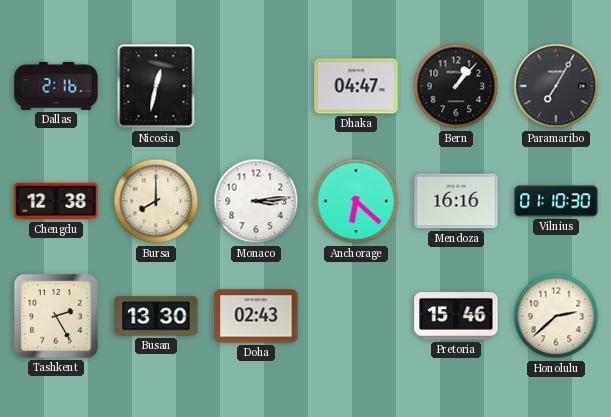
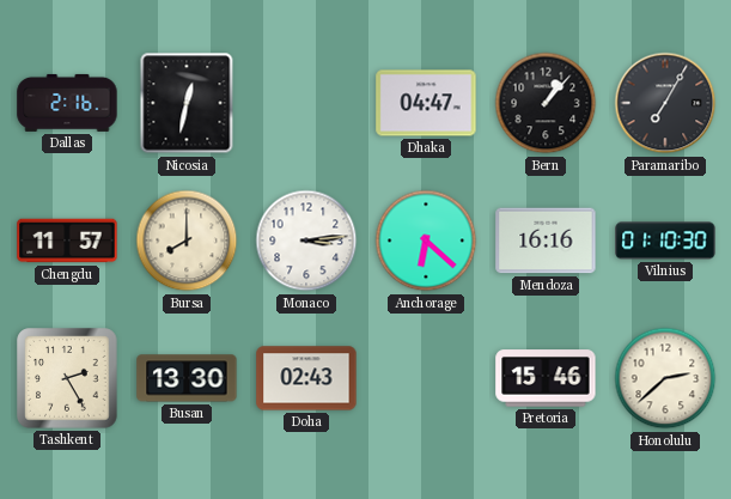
Chengdu: 12:38 -> 11:57
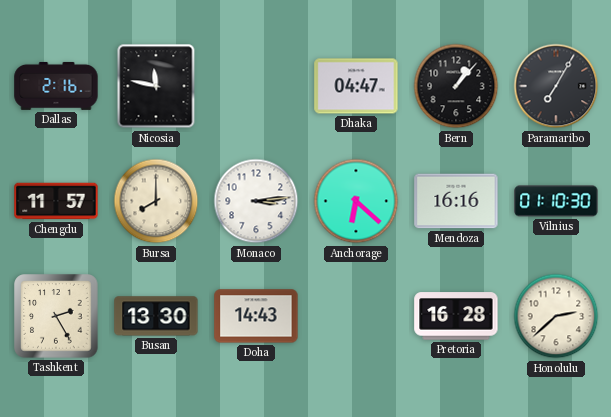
Nicosia: 12:32 -> 11:47
Doha: 02:43 -> 14:43
Pretoria: 15:46 -> 16:28
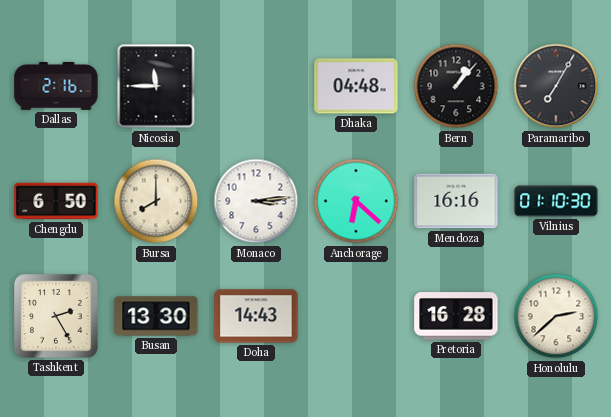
Nicosia: 11:47 -> 11:45
Dhaka: 04:47 -> 04:48
Chengdu: 11:57 -> 6:50
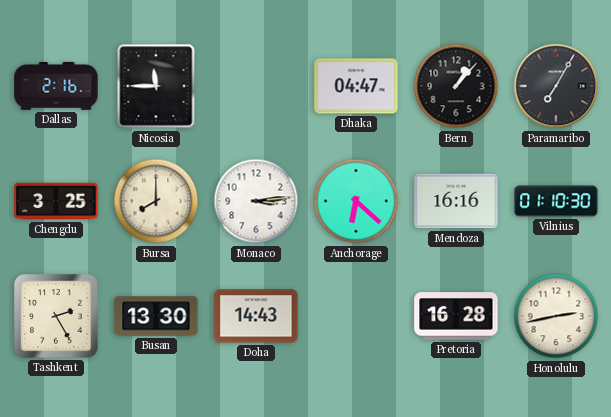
Dhaka: 04:48 -> 04:47
Chengdu: 6:50 -> 3:25
Honolulu: 2:38 -> 2:43
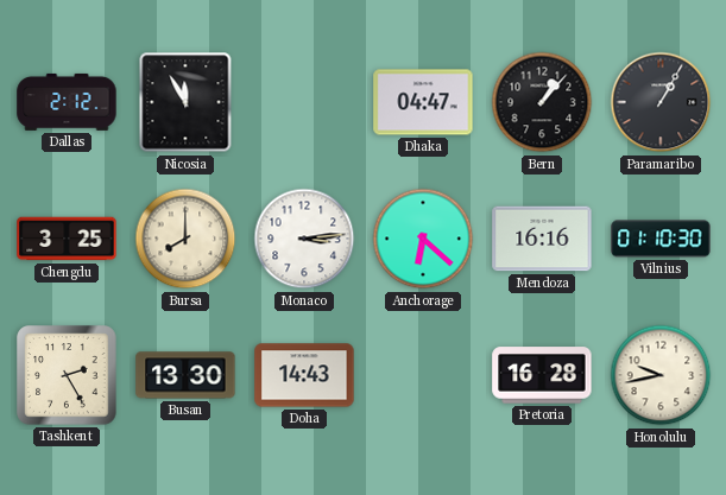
Dallas: 2:16 -> 2:12
Nicosia: 11:45 -> 11:55
Paramaribo: 7:05 -> 1:05
Honolulu: 2:43 -> 9:43
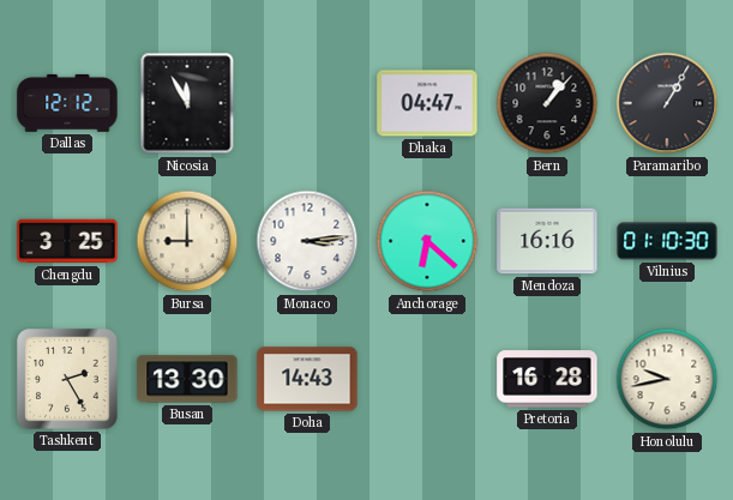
Dallas: 2:12 -> 12:12
Bursa: 8:00 -> 9:00
